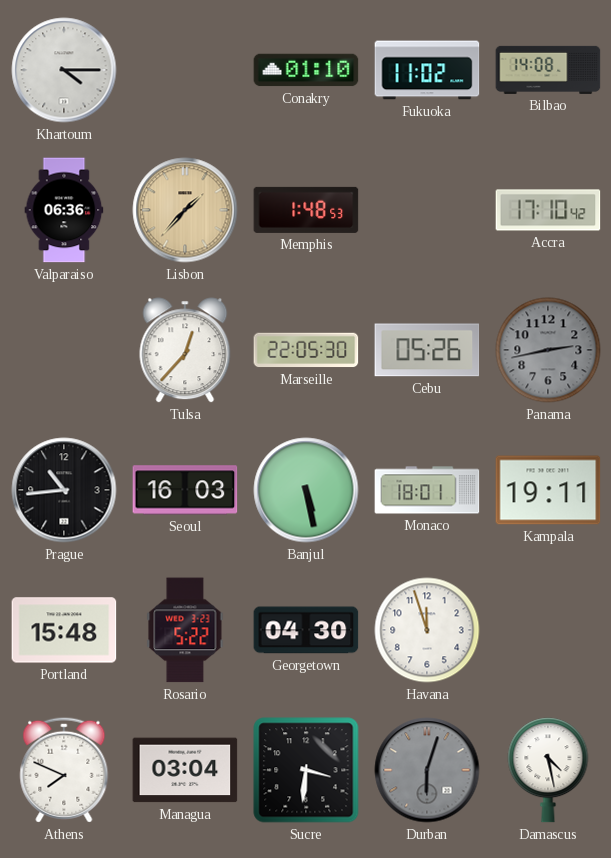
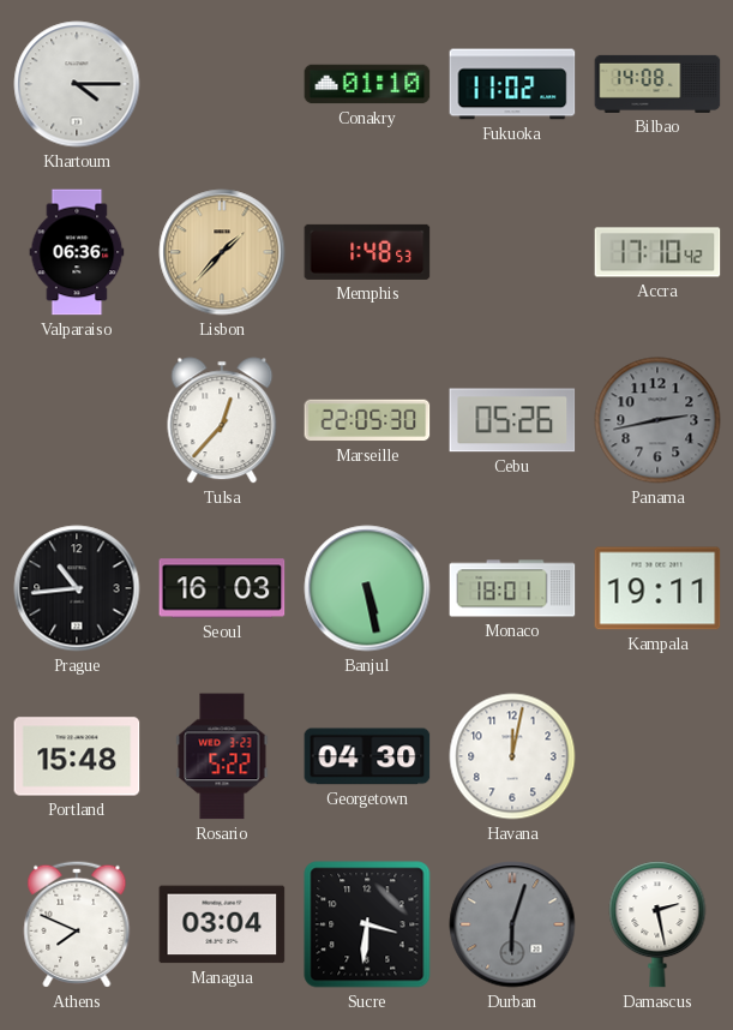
Havana: 11:57 -> 12:02
Damascus: 4:28 -> 2:28
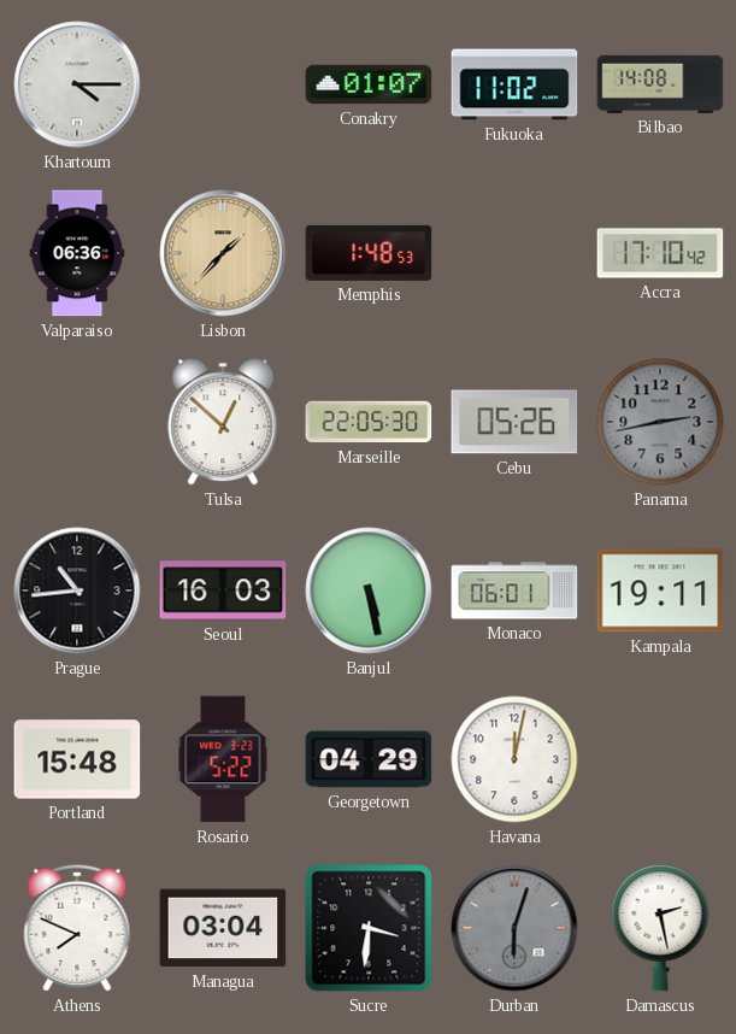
Conakry: 01:10 -> 01:07
Tulsa: 12:37 -> 12:52
Monaco: 18:01 -> 06:01
Georgetown: 04:30 -> 04:29
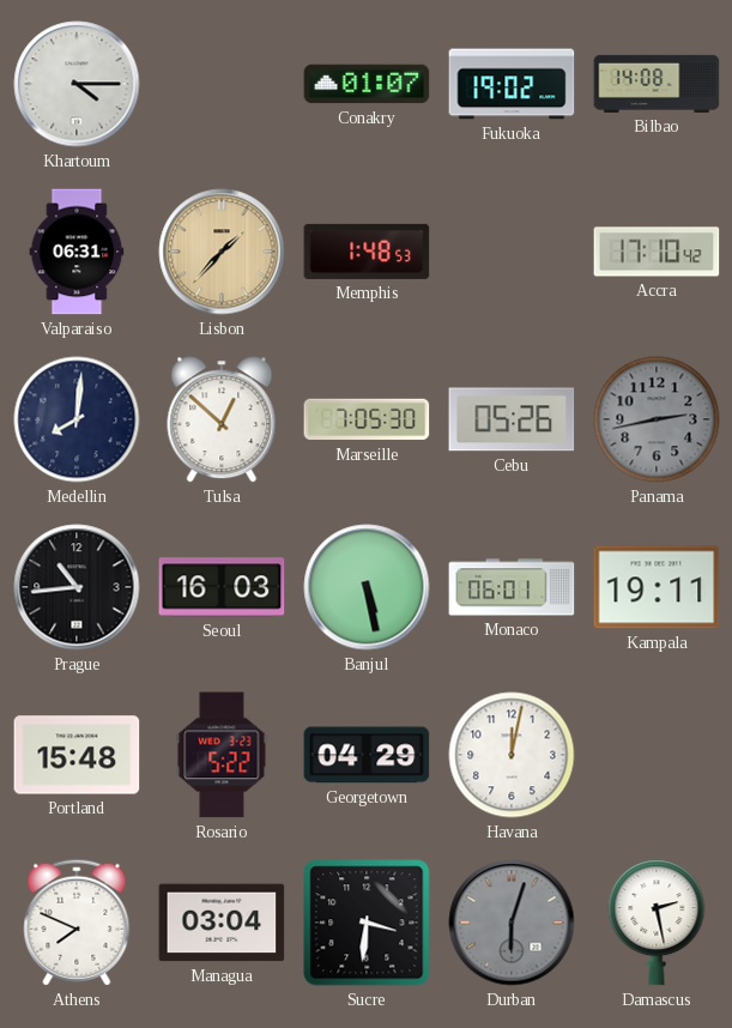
Fukuoka: 11:02 -> 19:02
Valparaiso: 06:36 -> 06:31
Medellin: none -> 8:01
Marseille: 22:05 -> 7:05
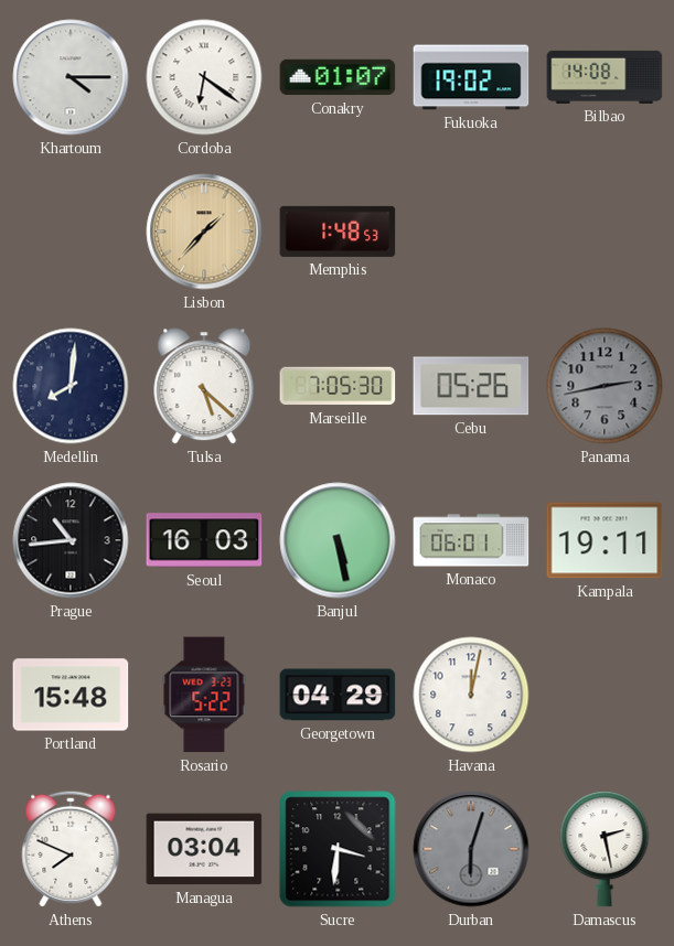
Cordoba: none -> 6:21
Valparaiso: 06:31 -> none
Accra: 17:10 -> none
Tulsa: 12:52 -> 5:22
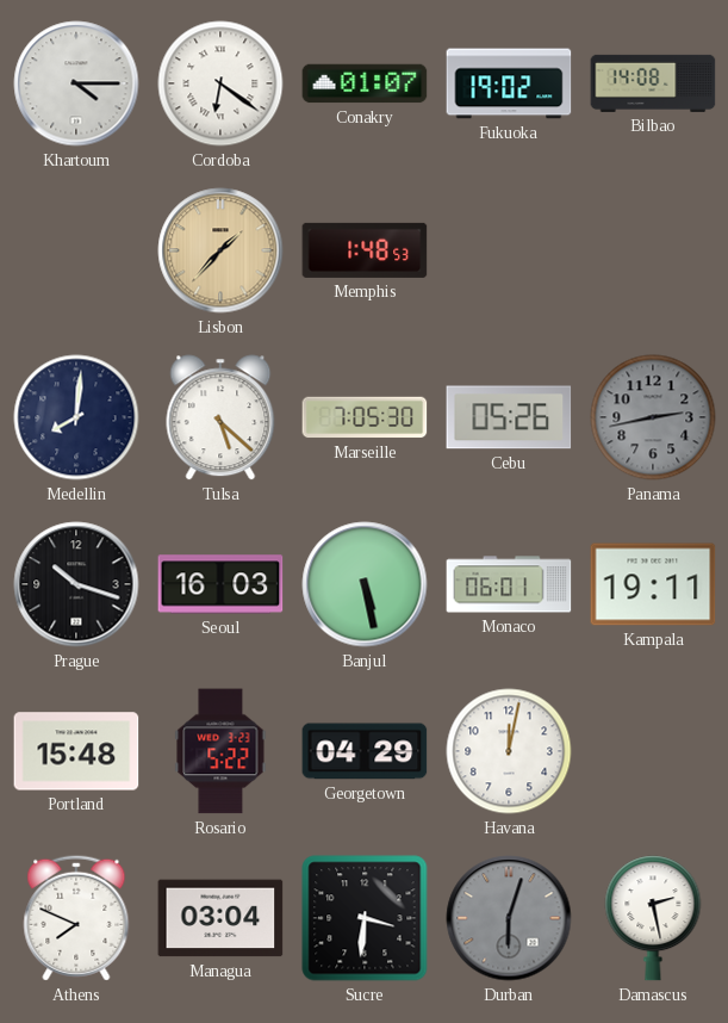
Prague: 10:44 -> 10:18
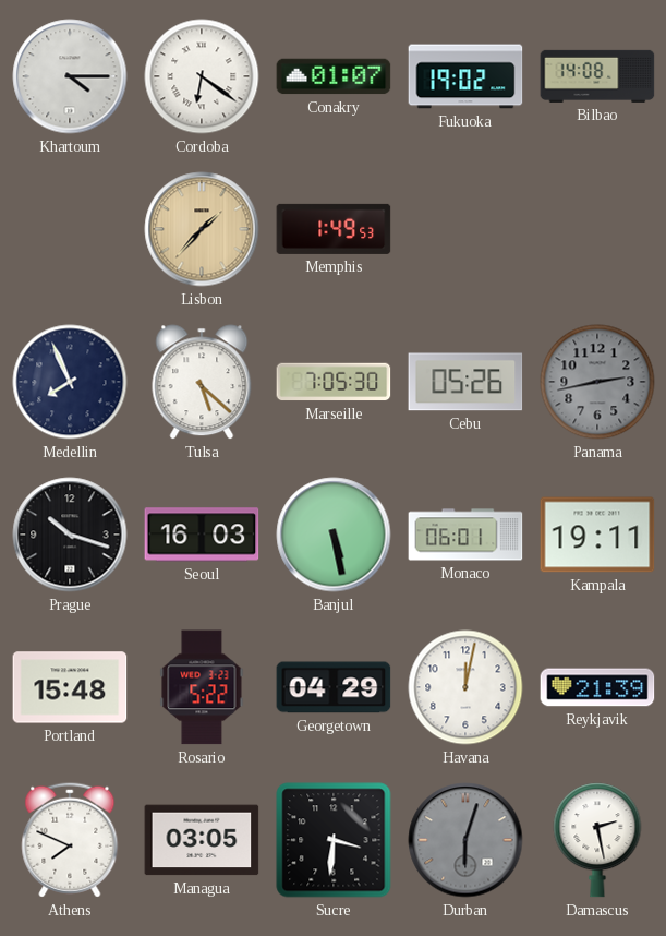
Memphis: 1:48 -> 1:49
Medellin: 8:01 -> 7:56
Reykjavik: none -> 21:39
Managua: 03:04 -> 03:05
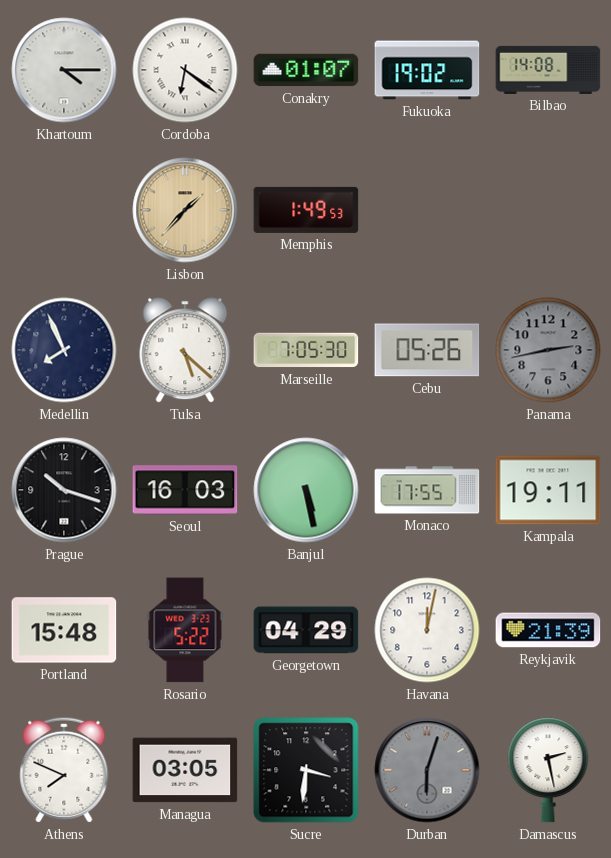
Monaco: 06:01 -> 17:55
